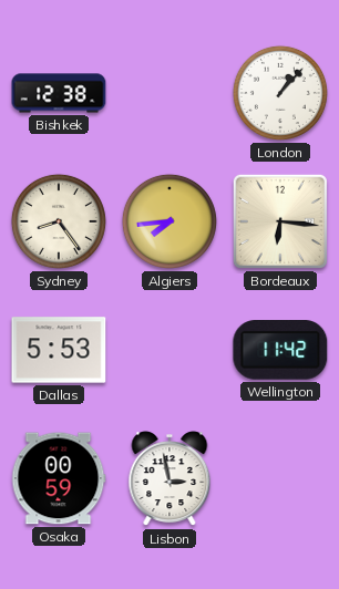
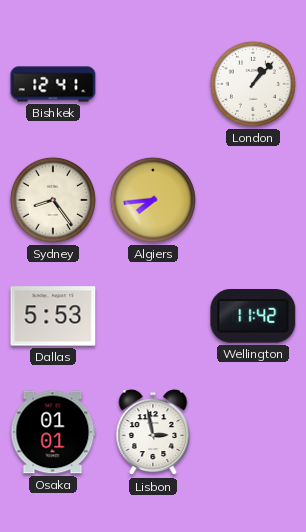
Bishkek: 12:38 -> 12:41
Bordeaux: 6:16 -> none
Osaka: 00:59 -> 01:01
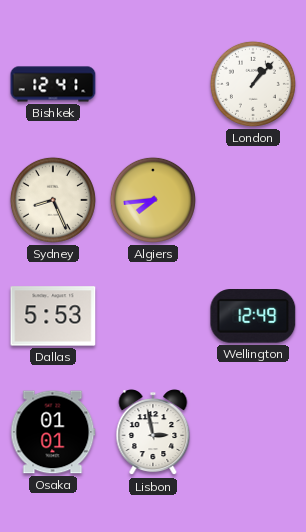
Sydney: 8:24 -> 8:26
Wellington: 11:42 -> 12:49
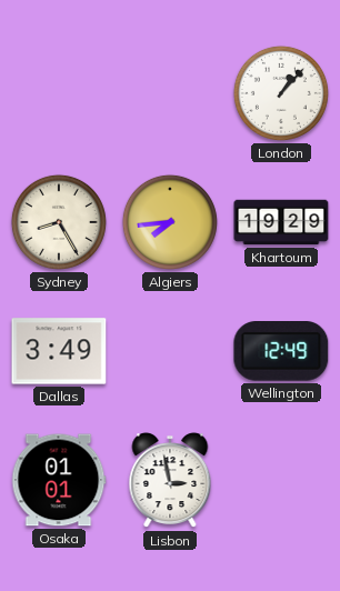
Bishkek: 12:41 -> none
Sydney: 8:26 -> 8:25
Khartoum: none -> 19:29
Dallas: 5:53 -> 3:49
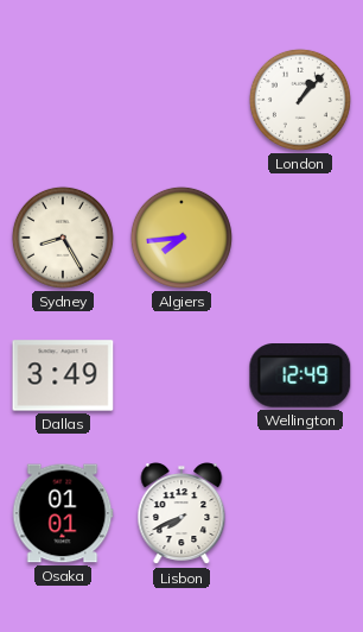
Khartoum: 19:29 -> none
Lisbon: 2:58 -> 7:41
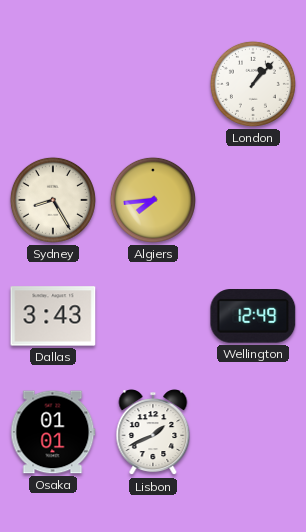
Dallas: 3:49 -> 3:43
Lisbon: 7:41 -> 1:41
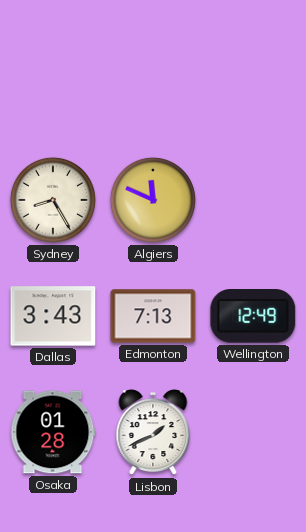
London: 1:07 -> none
Algiers: 7:44 -> 11:49
Edmonton: none -> 7:13
Osaka: 01:01 -> 01:28
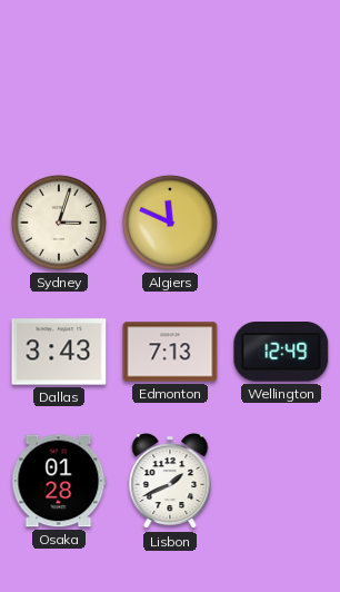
Sydney: 8:25 -> 3:03
